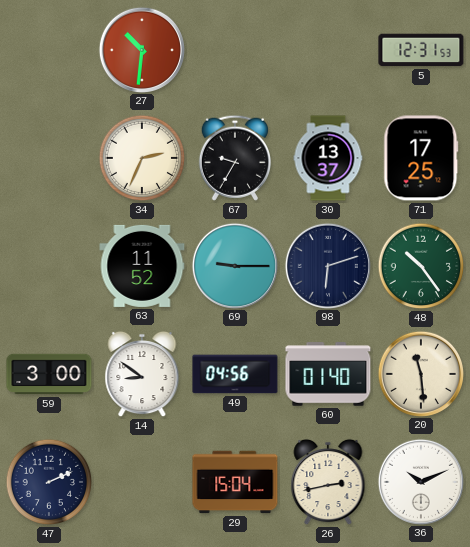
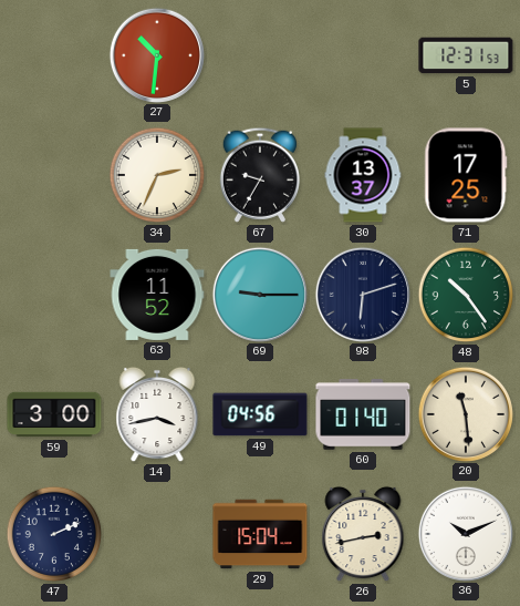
14: 8:51 -> 3:43
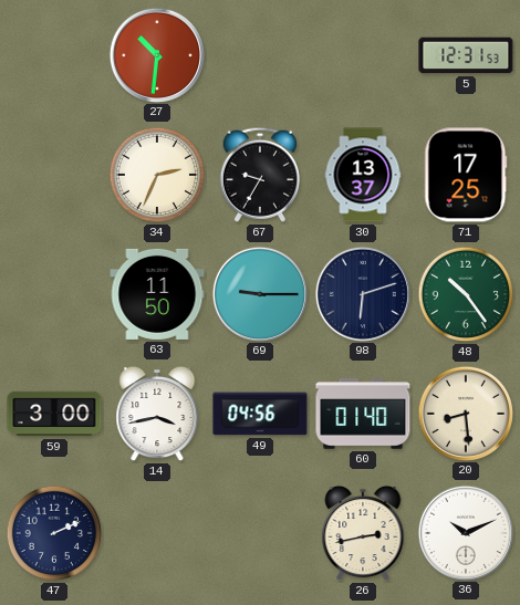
63: 11:52 -> 11:50
20: 11:29 -> 8:29
29: 15:04 -> none
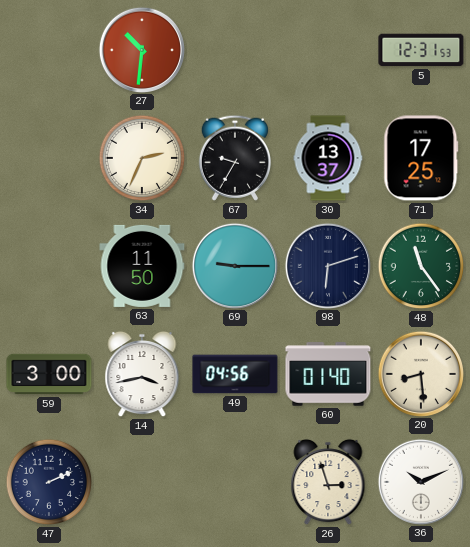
48: 10:24 -> 11:24
26: 2:43 -> 2:57
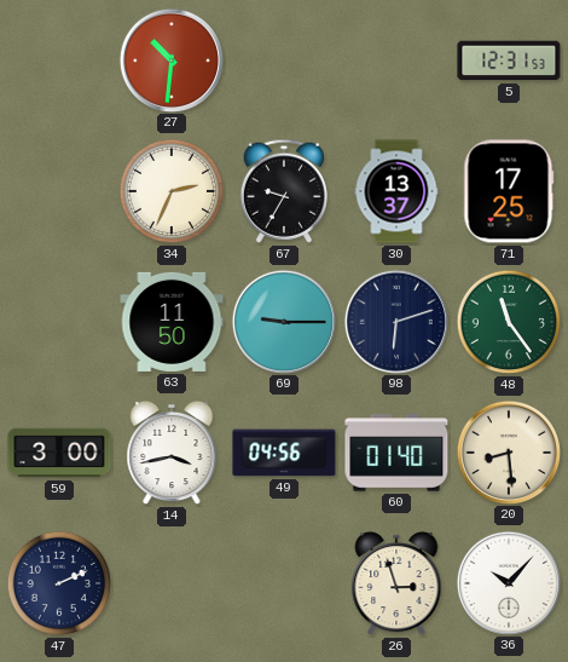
36: 10:11 -> 10:07
